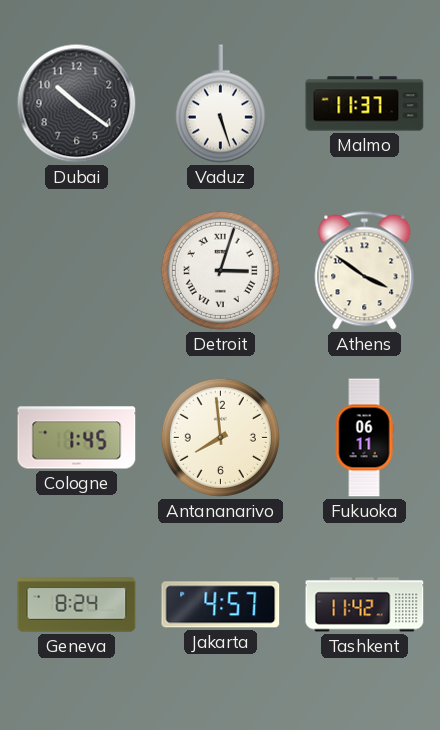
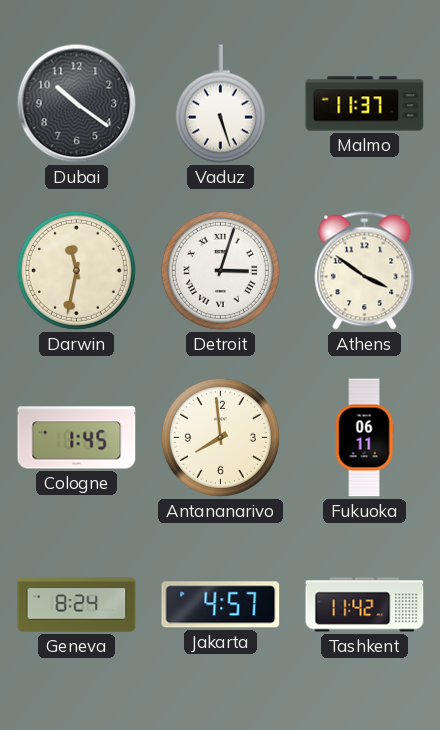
Darwin: none -> 11:32
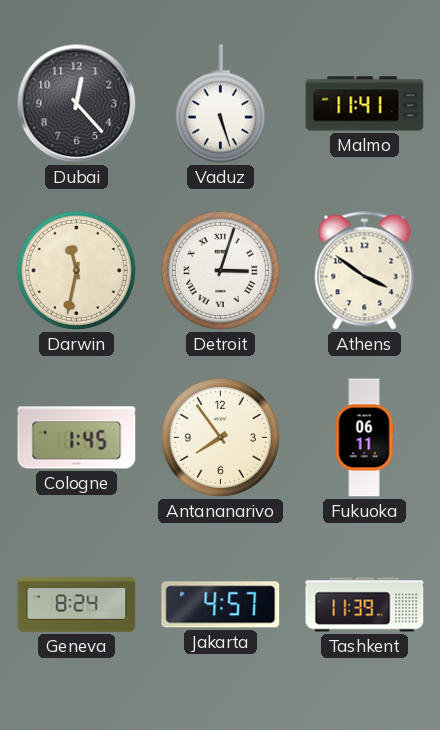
Dubai: 10:21 -> 12:23
Malmo: 11:37 -> 11:41
Antananarivo: 7:59 -> 7:54
Tashkent: 11:42 -> 11:39
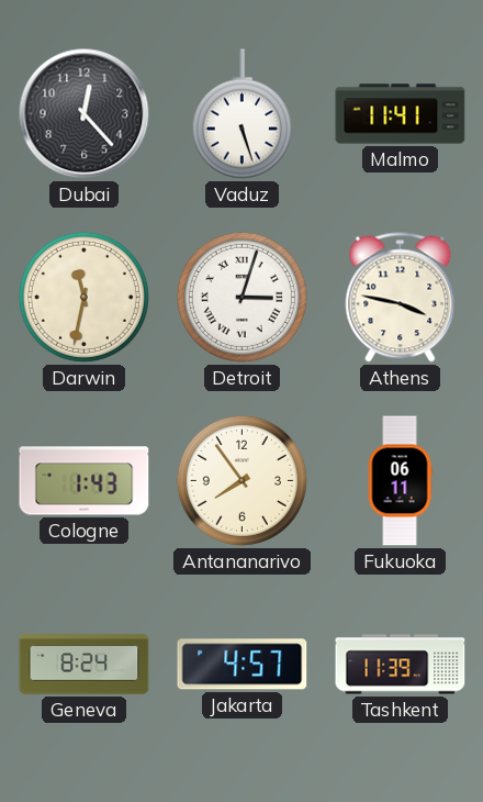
Athens: 3:51 -> 3:47
Cologne: 1:45 -> 1:43
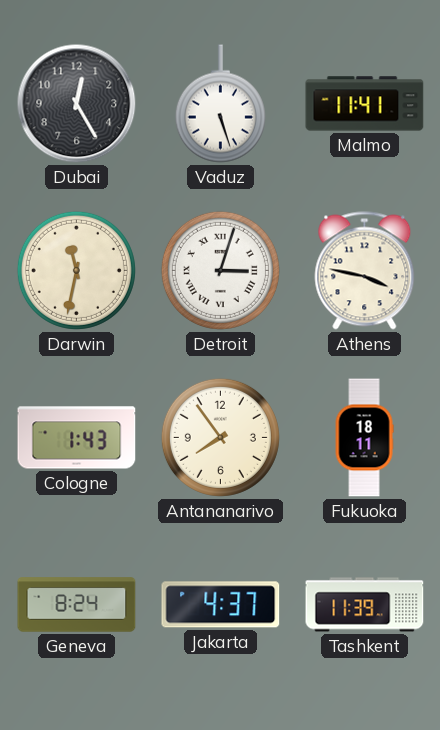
Dubai: 12:23 -> 12:25
Fukuoka: 06:11 -> 18:11
Jakarta: 4:57 -> 4:37
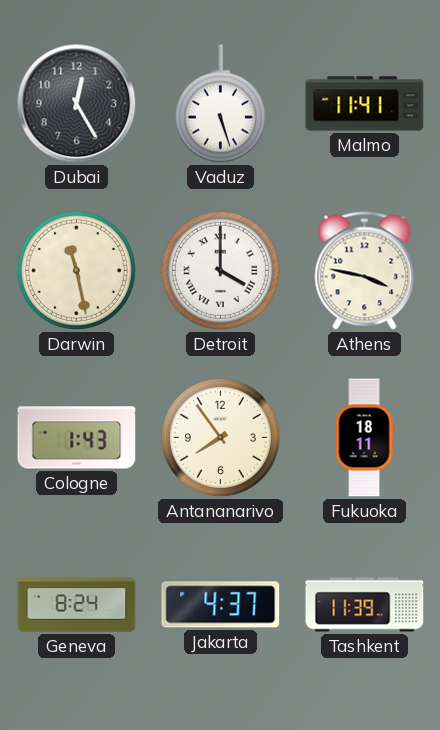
Darwin: 11:32 -> 11:28
Detroit: 3:03 -> 4:00
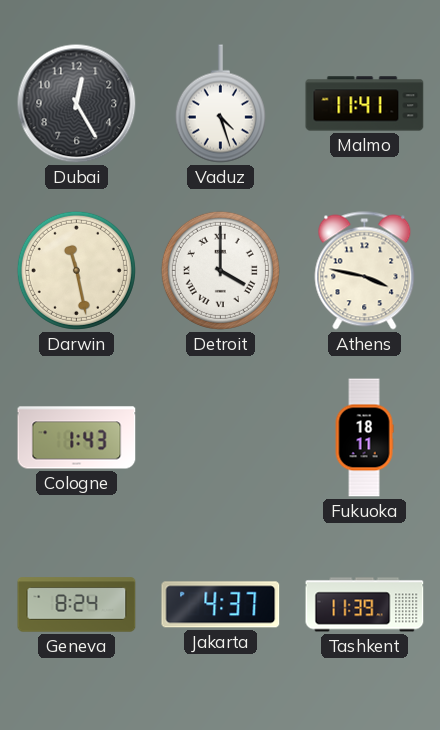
Vaduz: 5:27 -> 4:27
Antananarivo: 7:54 -> none
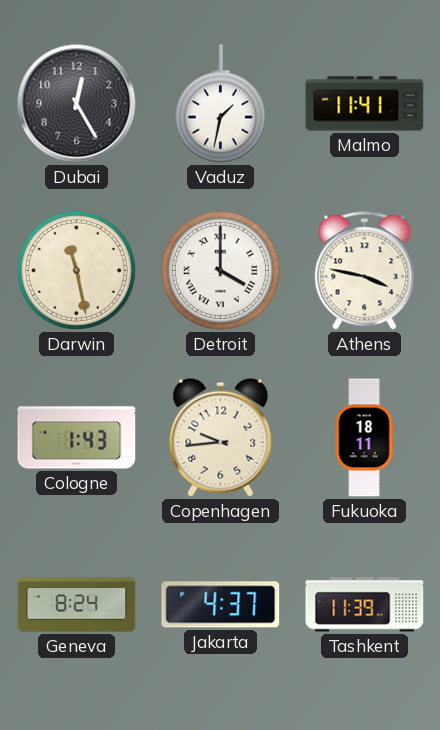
Vaduz: 4:27 -> 1:32
Copenhagen: none -> 9:44
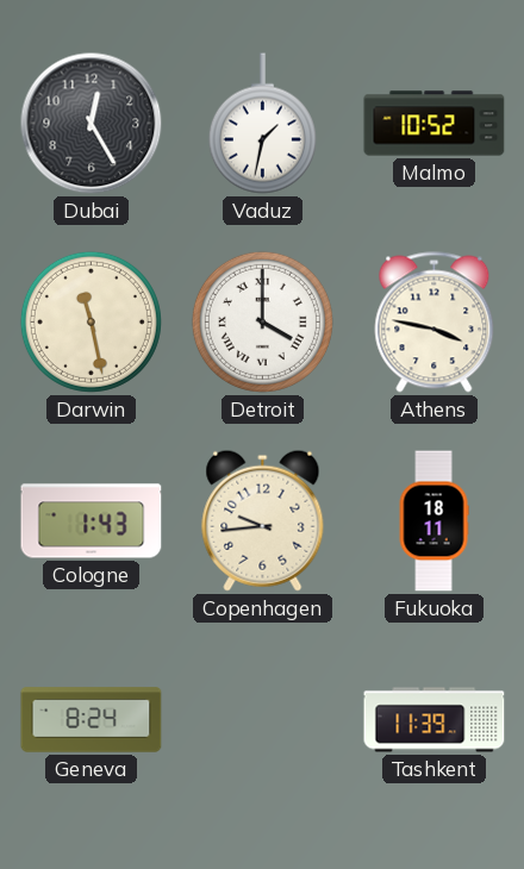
Malmo: 11:41 -> 10:52
Jakarta: 4:37 -> none
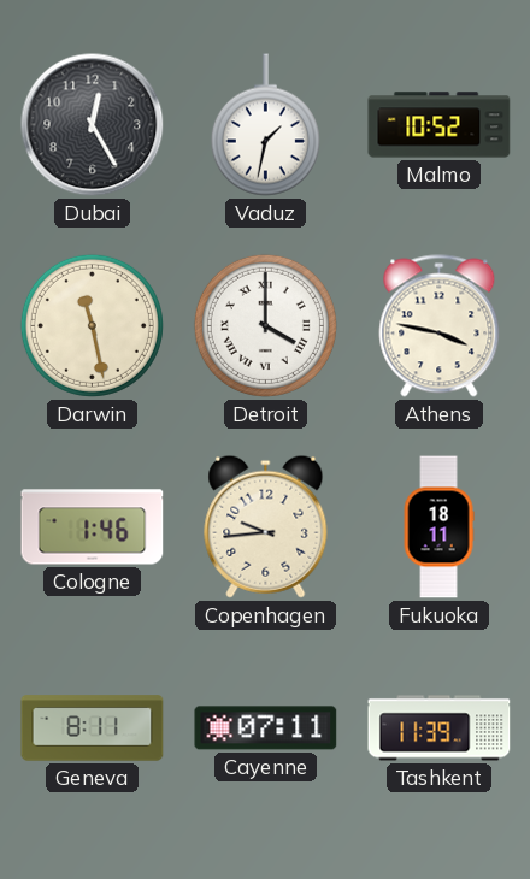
Cologne: 1:43 -> 1:46
Geneva: 8:24 -> 8:11
Cayenne: none -> 07:11
